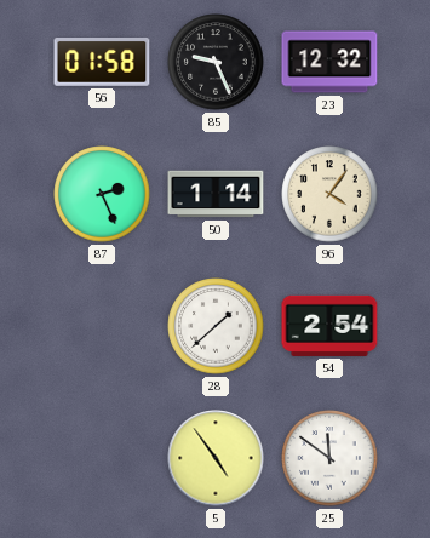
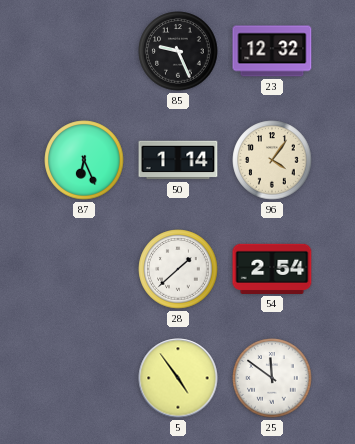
56: 01:58 -> none
87: 2:26 -> 6:26
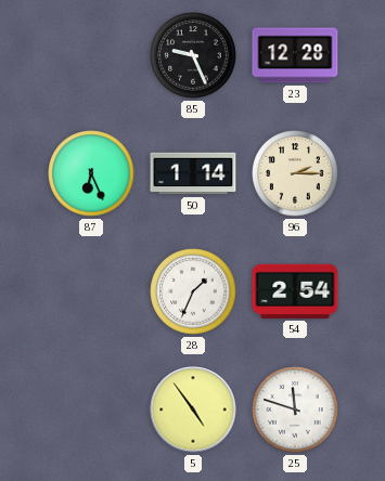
23: 12:32 -> 12:28
96: 4:06 -> 2:15
28: 1:38 -> 1:34
25: 11:51 -> 11:48
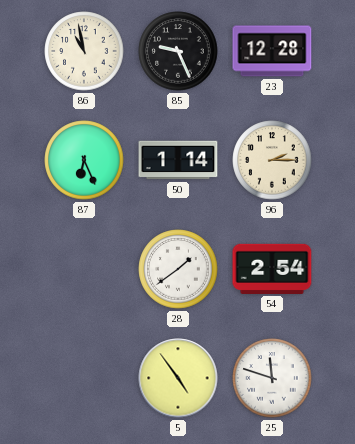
86: none -> 10:58
28: 1:34 -> 1:39
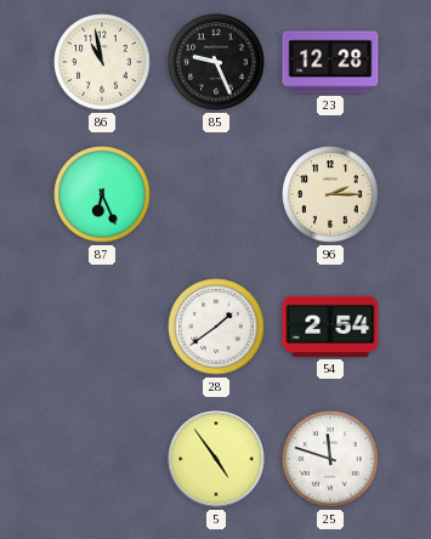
50: 1:14 -> none
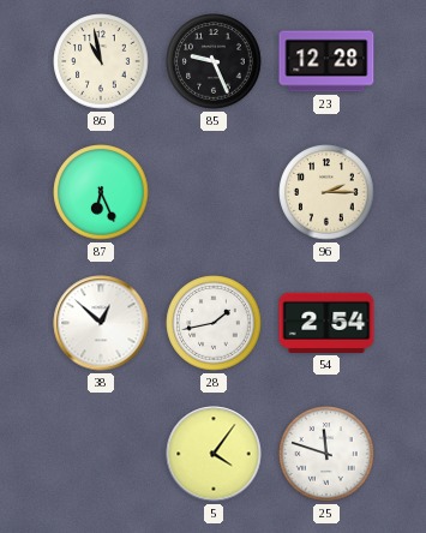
38: none -> 12:52
28: 1:39 -> 1:43
5: 4:54 -> 4:06
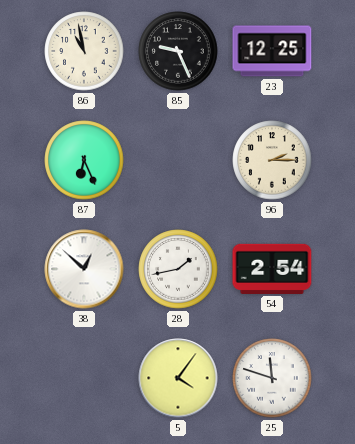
23: 12:28 -> 12:25
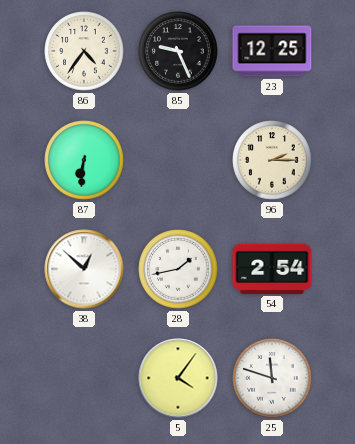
86: 10:58 -> 4:36
87: 6:26 -> 6:31
